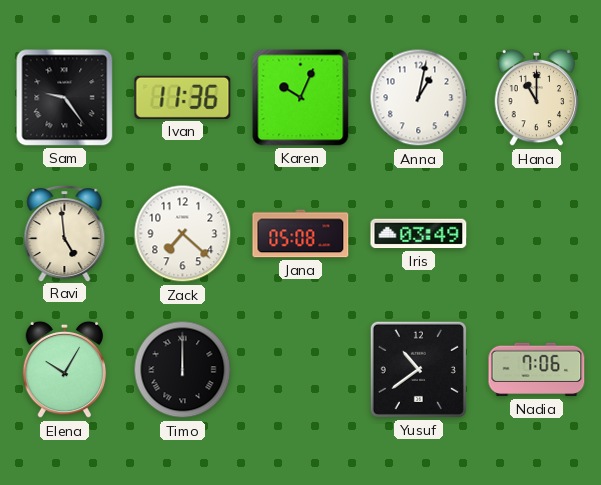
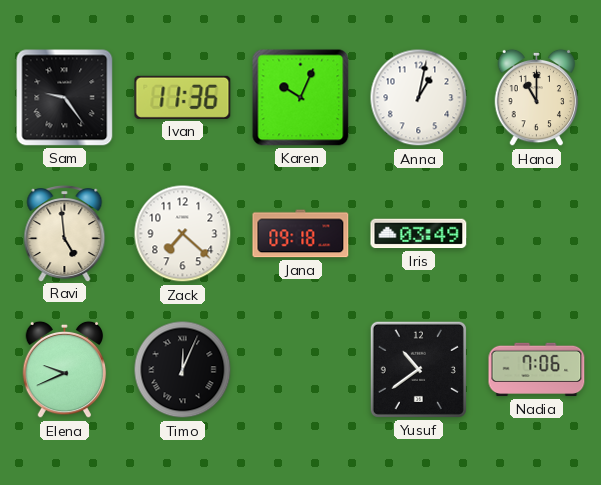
Jana: 05:08 -> 09:18
Elena: 10:05 -> 9:41
Timo: 12:00 -> 12:04
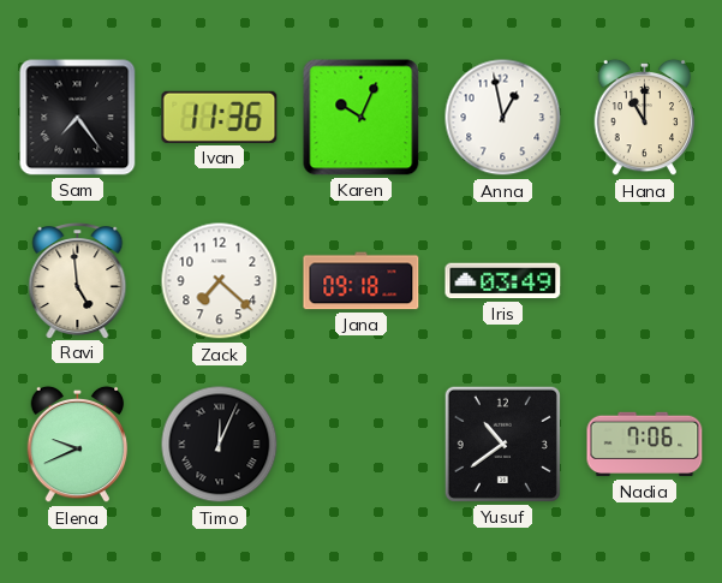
Sam: 9:24 -> 7:24
Anna: 1:02 -> 12:58
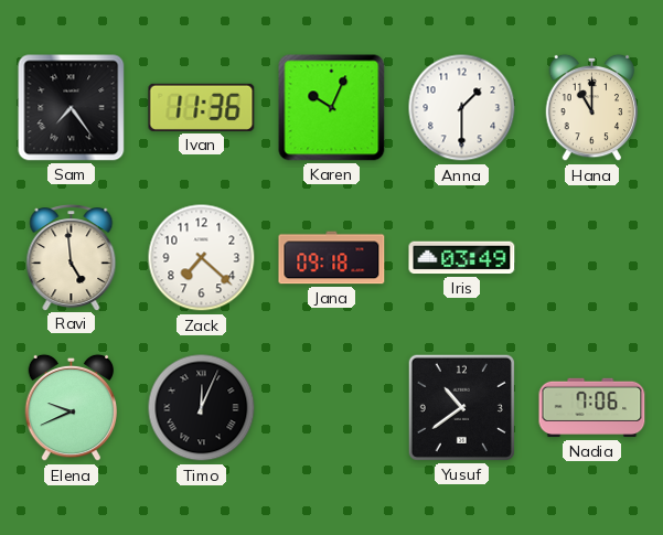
Anna: 12:58 -> 1:30
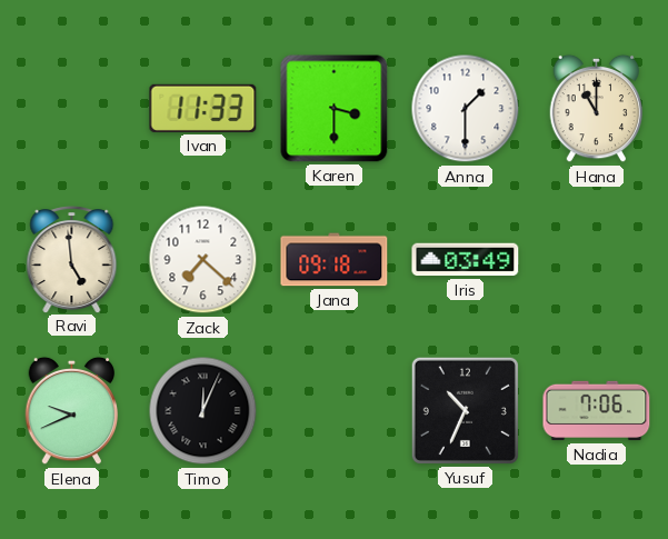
Sam: 7:24 -> none
Ivan: 11:36 -> 11:33
Karen: 10:04 -> 3:30
Yusuf: 10:39 -> 10:34
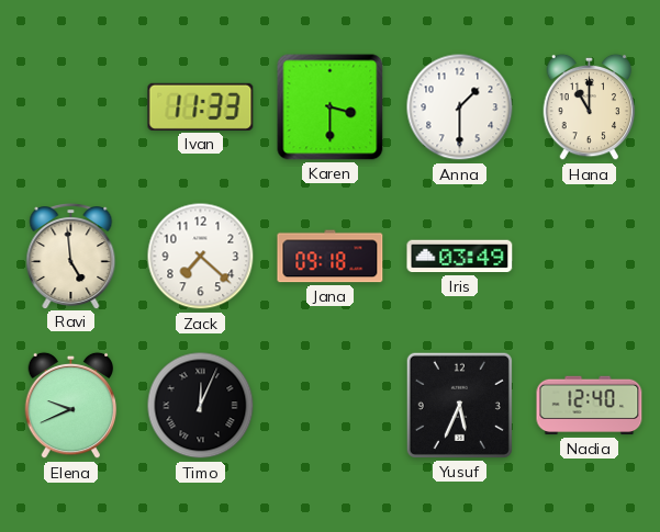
Yusuf: 10:34 -> 5:34
Nadia: 7:06 -> 12:40
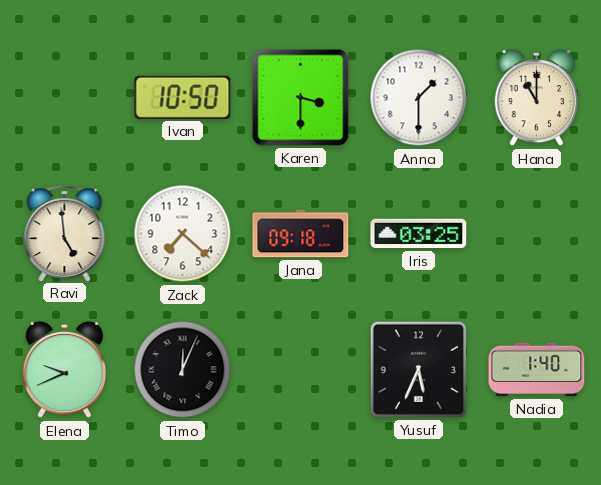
Ivan: 11:33 -> 10:50
Iris: 03:49 -> 03:25
Nadia: 12:40 -> 1:40
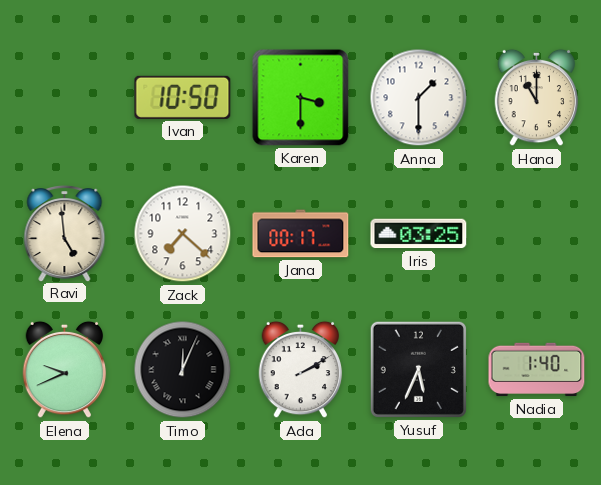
Jana: 09:18 -> 00:17
Ada: none -> 2:10
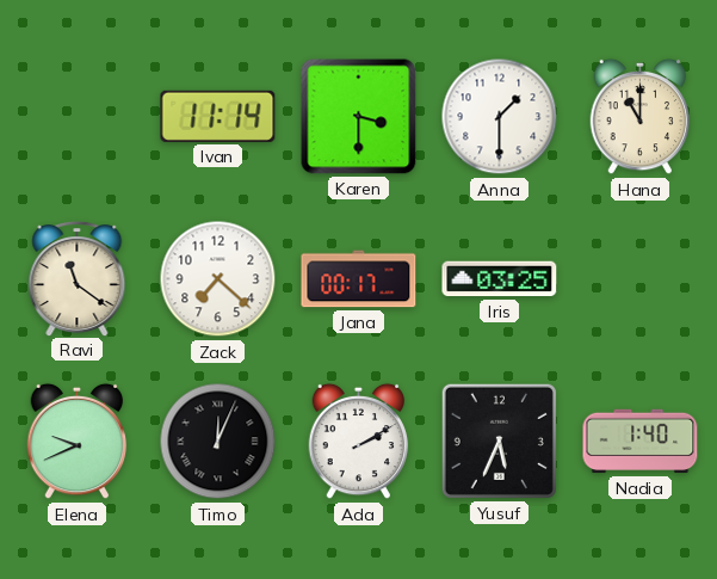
Ivan: 10:50 -> 11:14
Ravi: 4:59 -> 11:21
